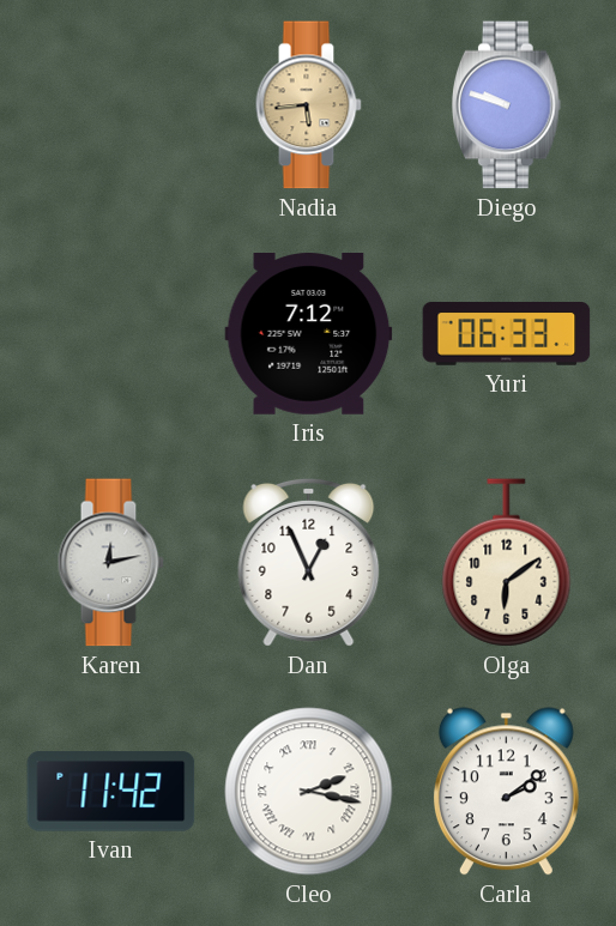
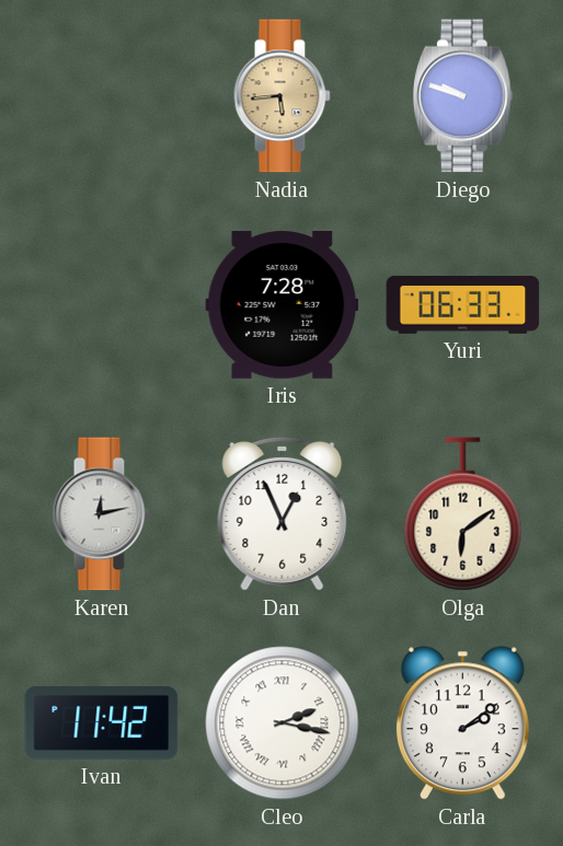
Iris: 7:12 -> 7:28
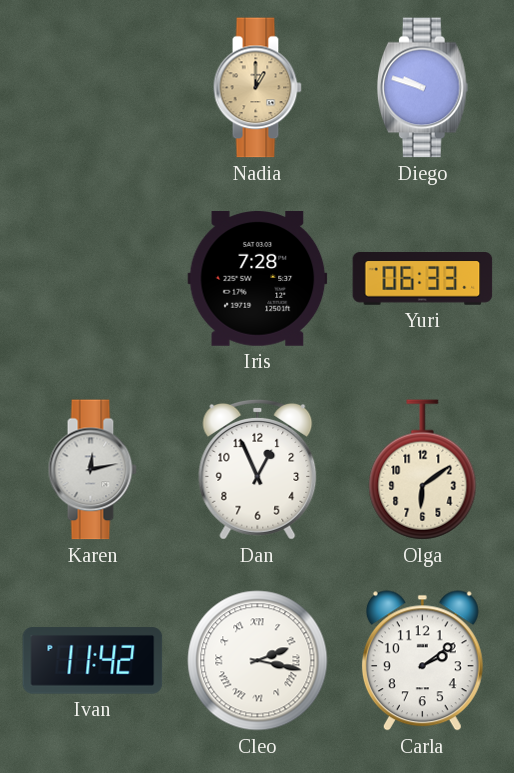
Nadia: 5:44 -> 1:00
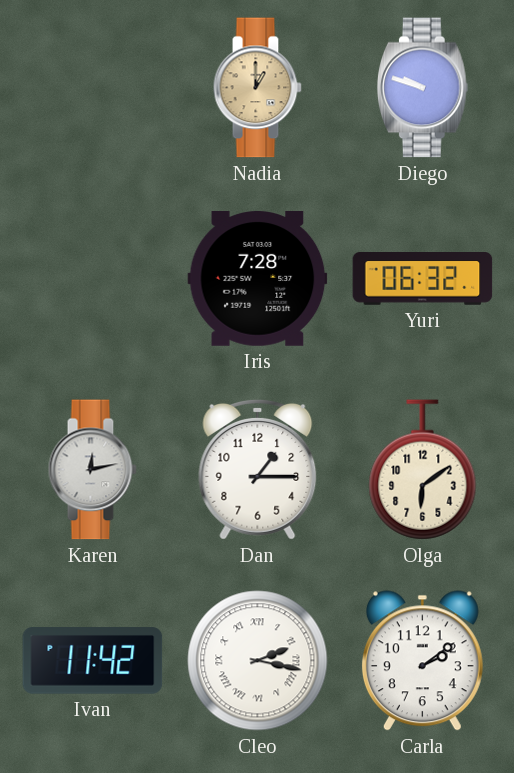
Yuri: 06:33 -> 06:32
Dan: 12:56 -> 1:15
